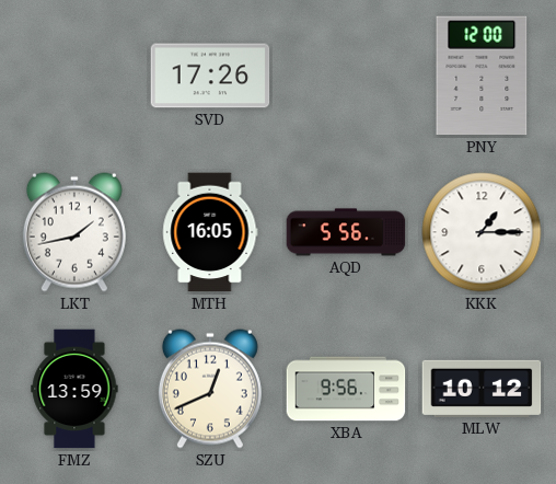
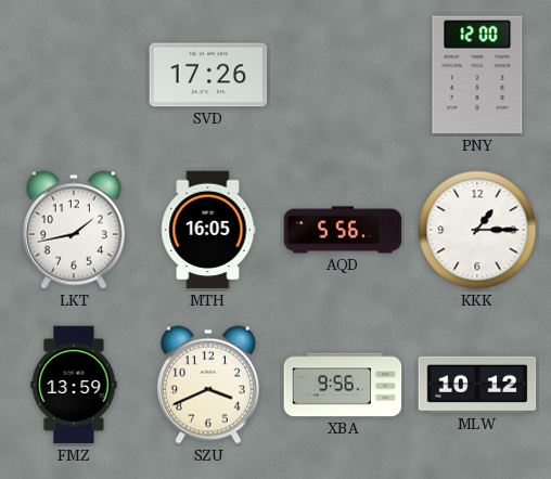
SZU: 12:41 -> 3:41
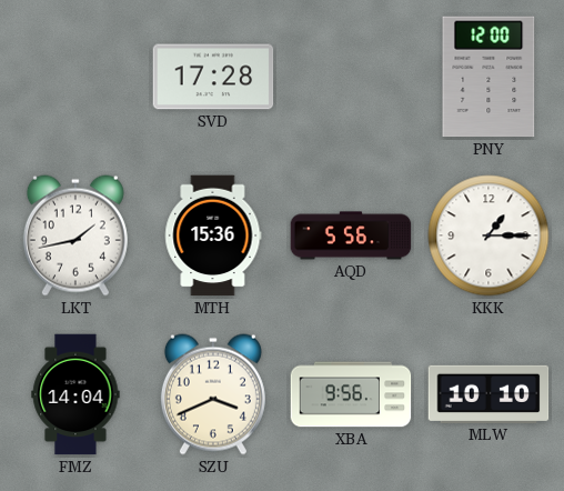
SVD: 17:26 -> 17:28
MTH: 16:05 -> 15:36
FMZ: 13:59 -> 14:04
MLW: 10:12 -> 10:10
